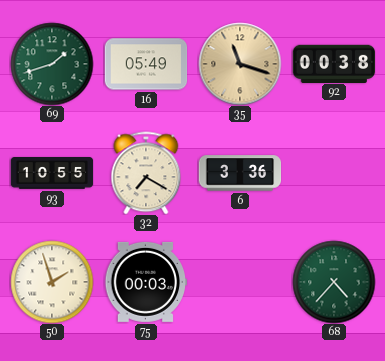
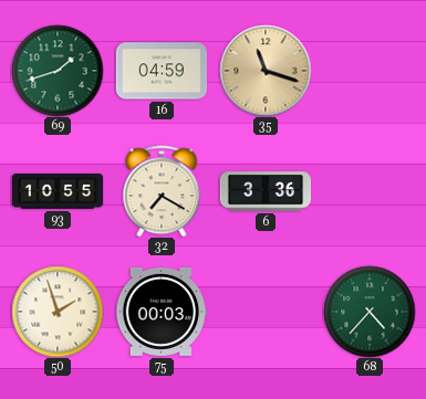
16: 05:49 -> 04:59
92: 00:38 -> none
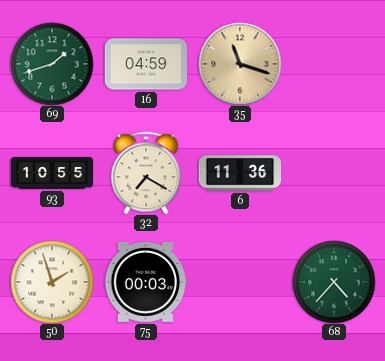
6: 3:36 -> 11:36
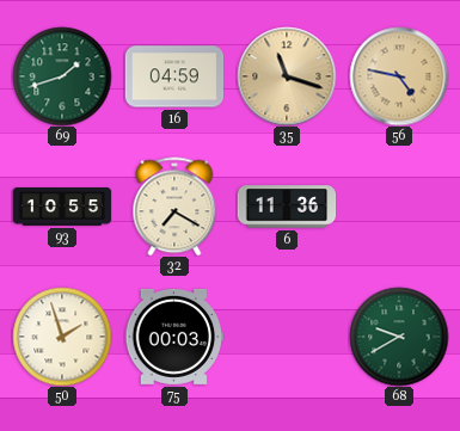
56: none -> 4:47
68: 4:37 -> 9:40
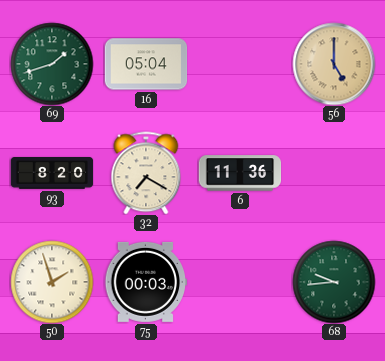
16: 04:59 -> 05:04
35: 11:18 -> none
56: 4:47 -> 5:00
93: 10:55 -> 8:20
68: 9:40 -> 9:44
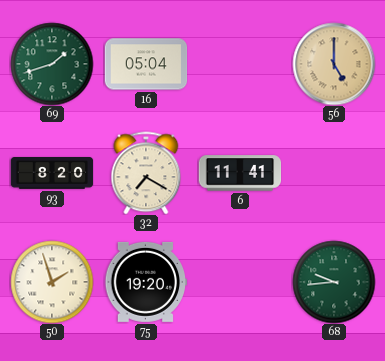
6: 11:36 -> 11:41
75: 00:03 -> 19:20
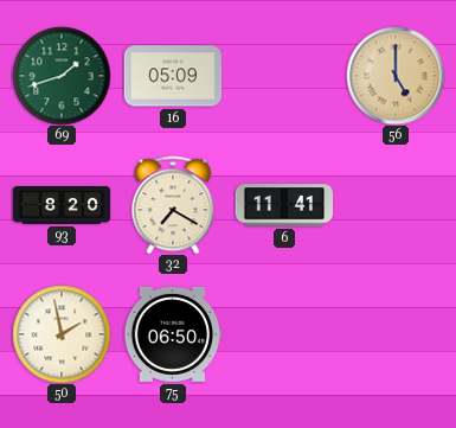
16: 05:04 -> 05:09
50: 1:57 -> 1:58
75: 19:20 -> 06:50
68: 9:44 -> none
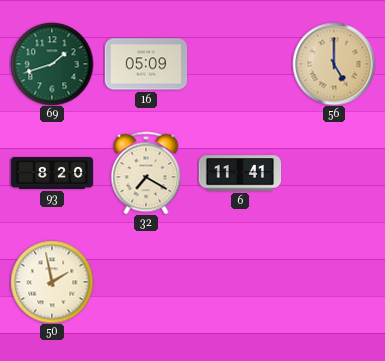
75: 06:50 -> none
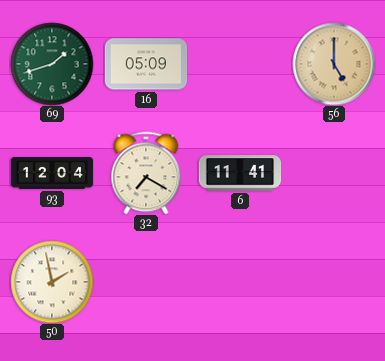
93: 8:20 -> 12:04
